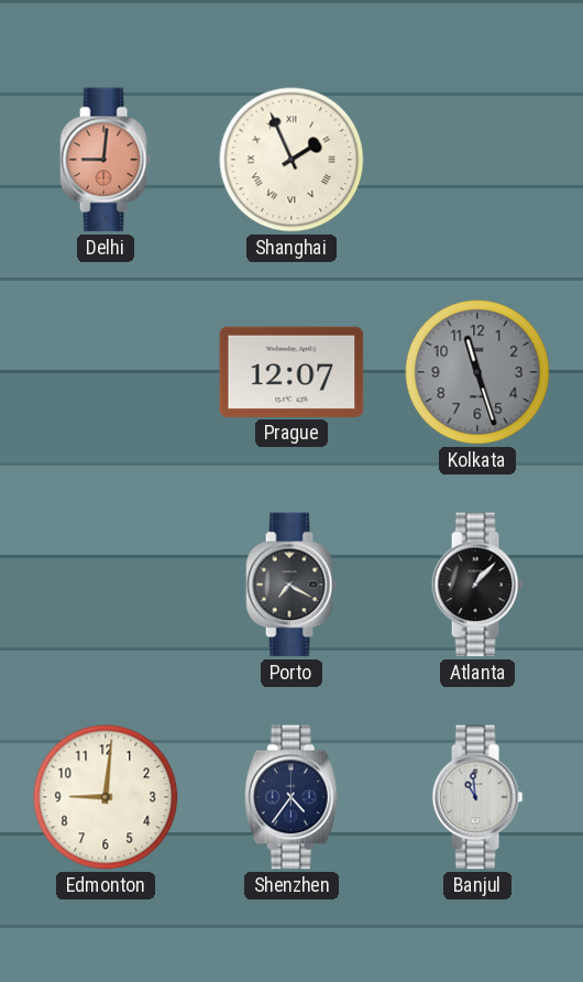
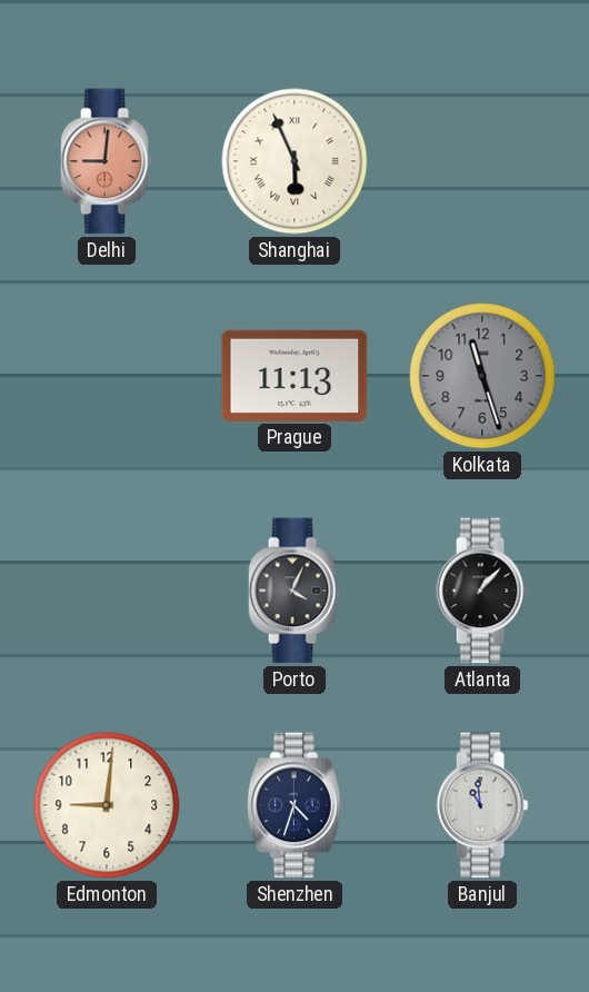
Shanghai: 1:56 -> 5:56
Prague: 12:07 -> 11:13
Porto: 7:20 -> 4:04
Shenzhen: 4:36 -> 4:33
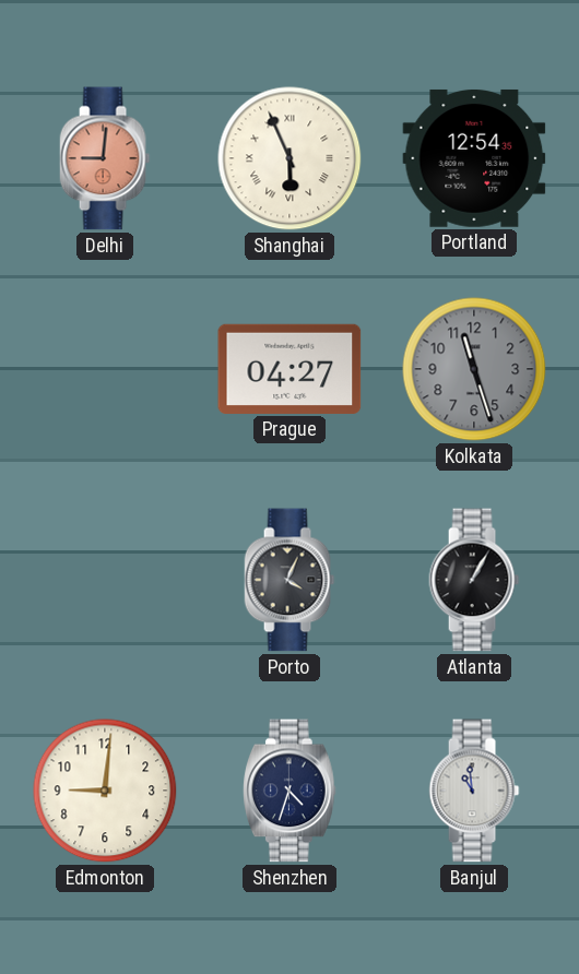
Portland: none -> 12:54
Prague: 11:13 -> 04:27
Atlanta: 1:07 -> 1:05
